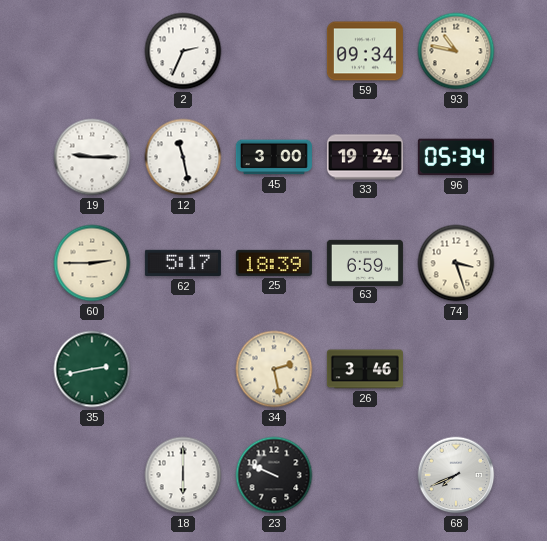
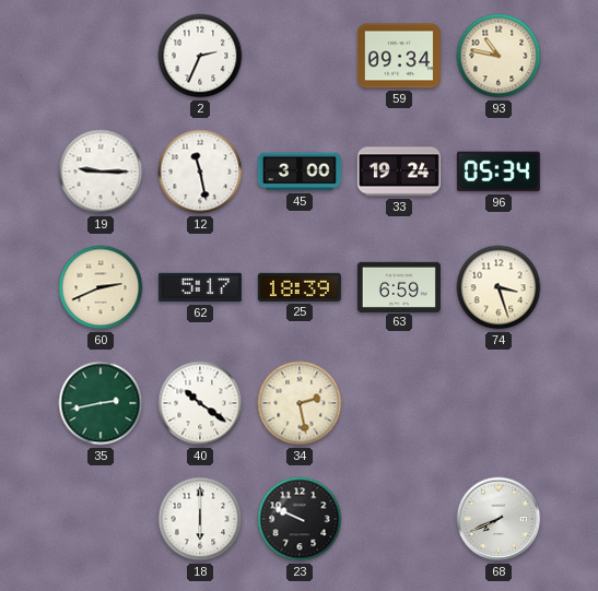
60: 2:45 -> 2:41
40: none -> 10:21
26: 3:46 -> none
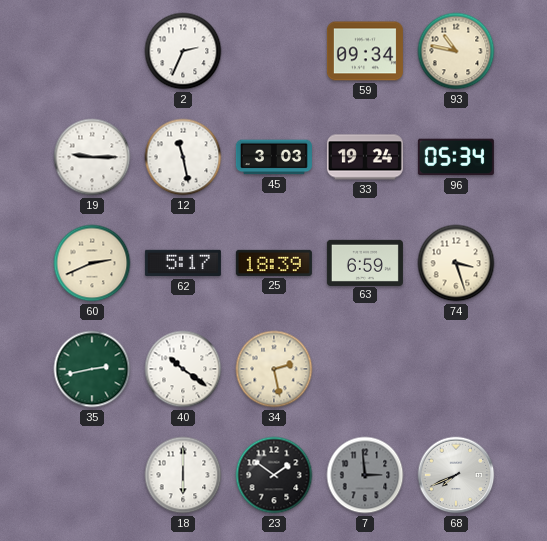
45: 3:00 -> 3:03
23: 9:49 -> 1:51
7: none -> 2:59
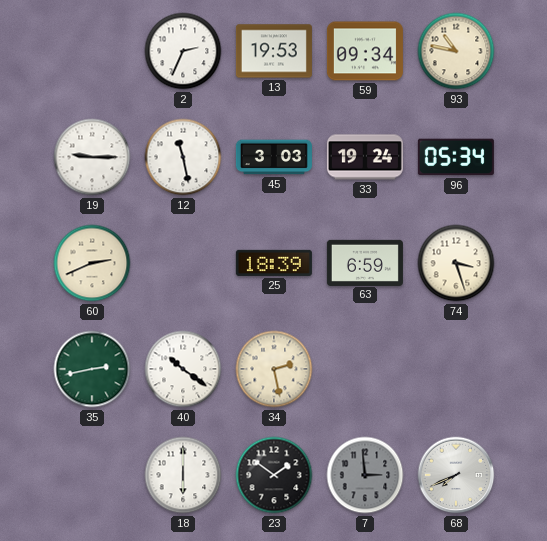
13: none -> 19:53
62: 5:17 -> none
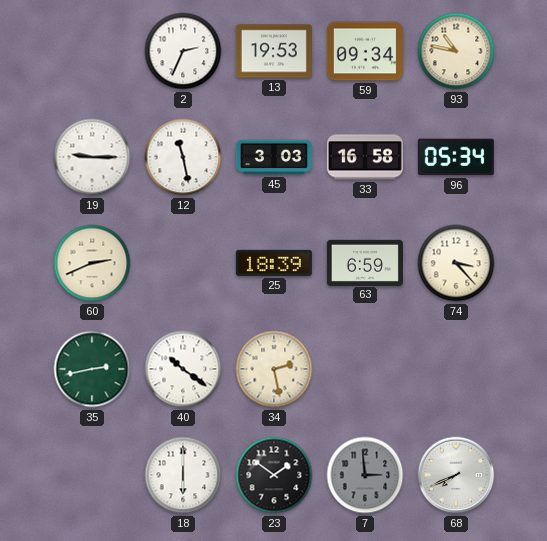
33: 19:24 -> 16:58
74: 3:27 -> 3:23
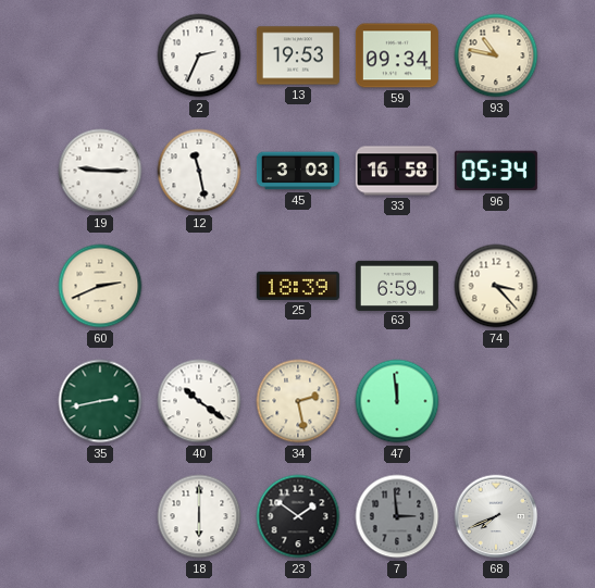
47: none -> 11:59
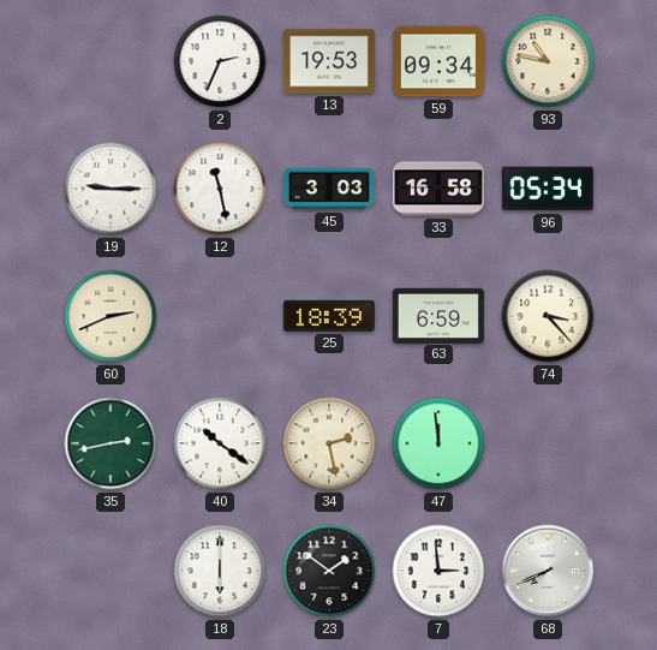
7 dial: grey -> white
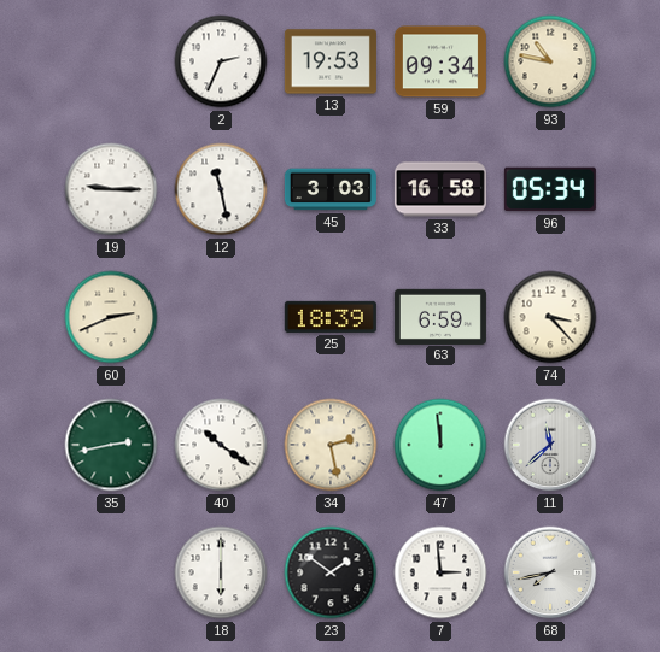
11: none -> 11:38
68: 7:41 -> 7:43
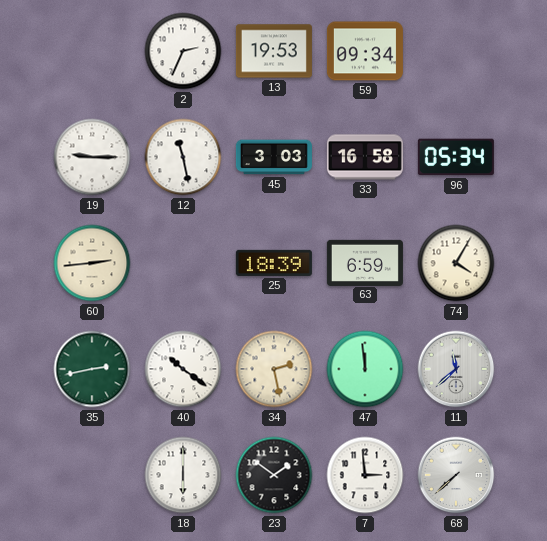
93: 10:47 -> none
60: 2:41 -> 2:44
74: 3:23 -> 4:05
68: 7:43 -> 7:38
